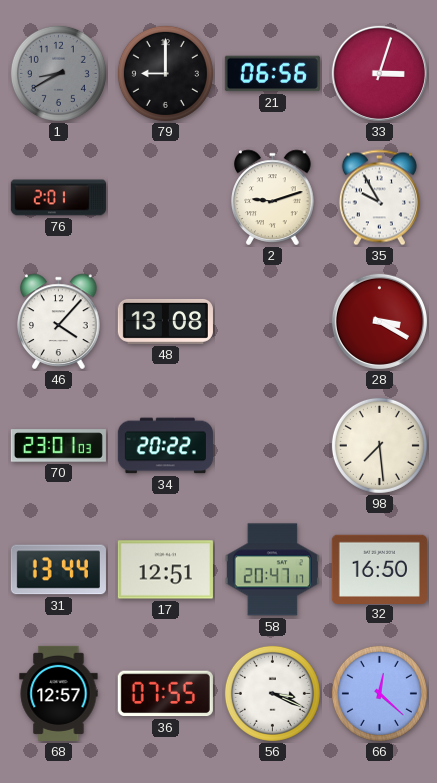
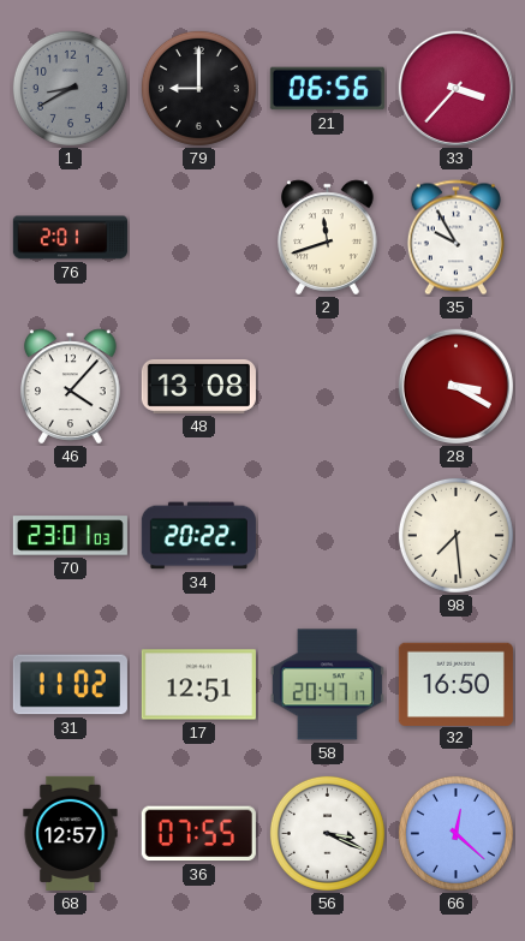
33: 3:03 -> 3:37
2: 9:12 -> 11:42
31: 13:44 -> 11:02
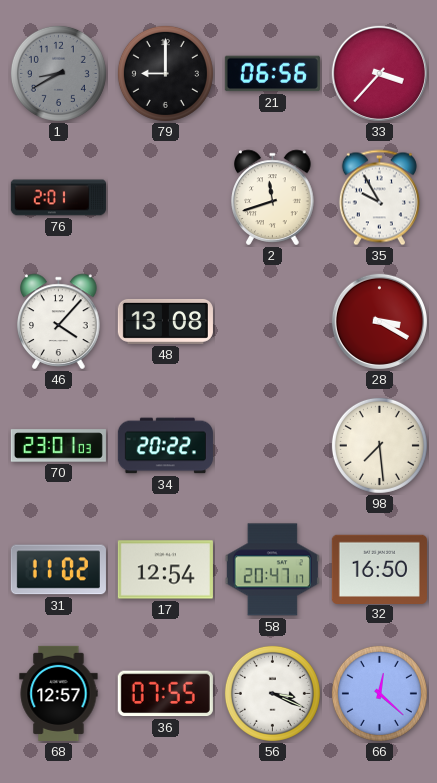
17: 12:51 -> 12:54
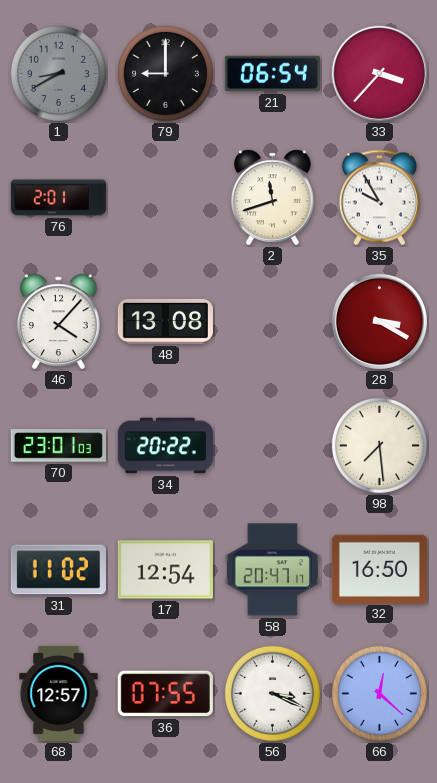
21: 06:56 -> 06:54
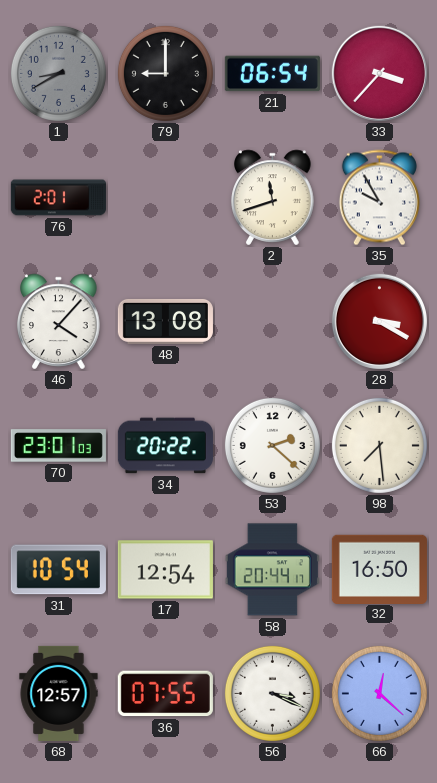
53: none -> 2:22
31: 11:02 -> 10:54
58: 20:47 -> 20:44
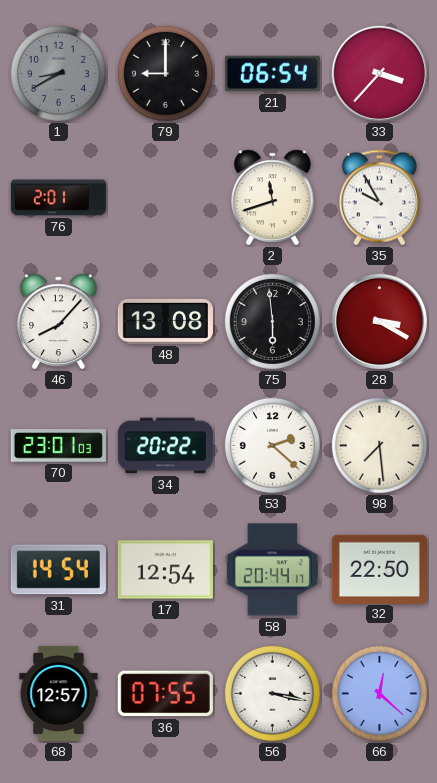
46: 4:07 -> 8:07
75: none -> 5:59
31: 10:54 -> 14:54
32: 16:50 -> 22:50
56: 3:19 -> 3:17
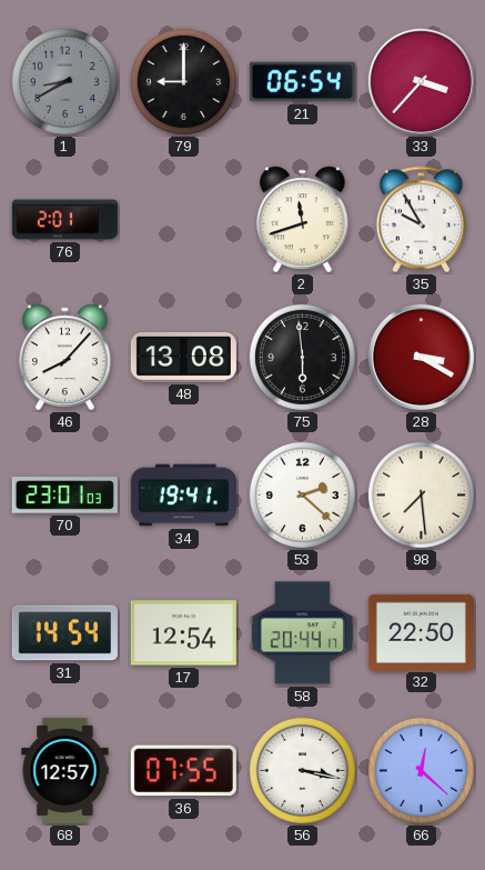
34: 20:22 -> 19:41
